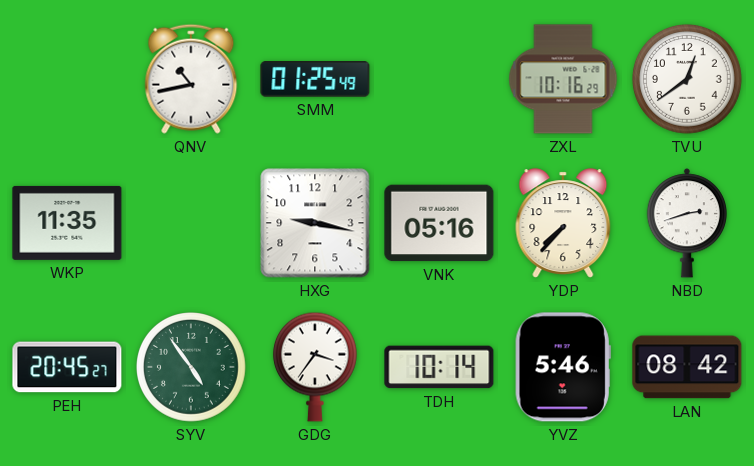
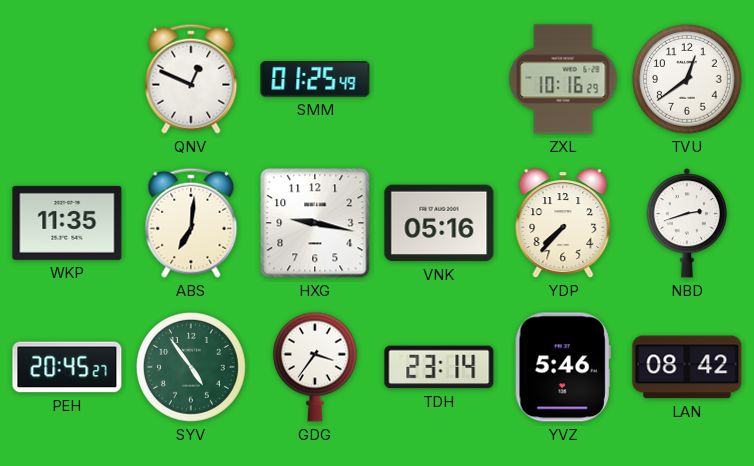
QNV: 10:43 -> 12:49
ABS: none -> 7:01
TDH: 10:14 -> 23:14
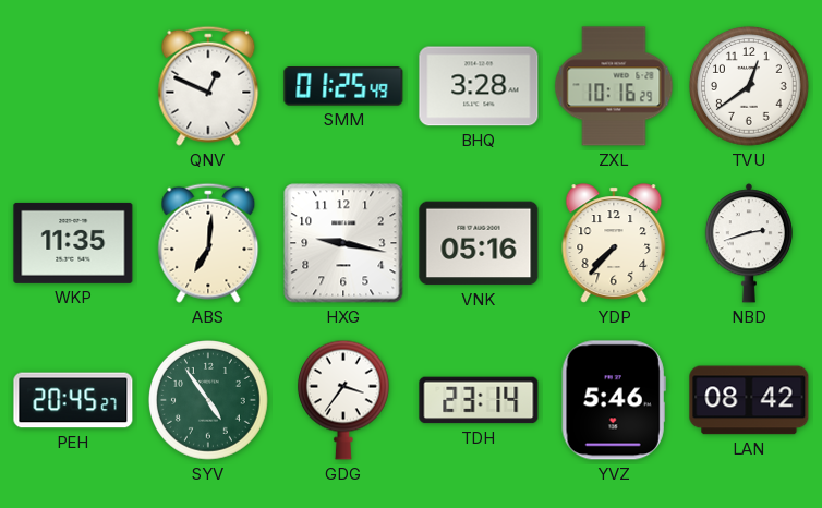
BHQ: none -> 3:28
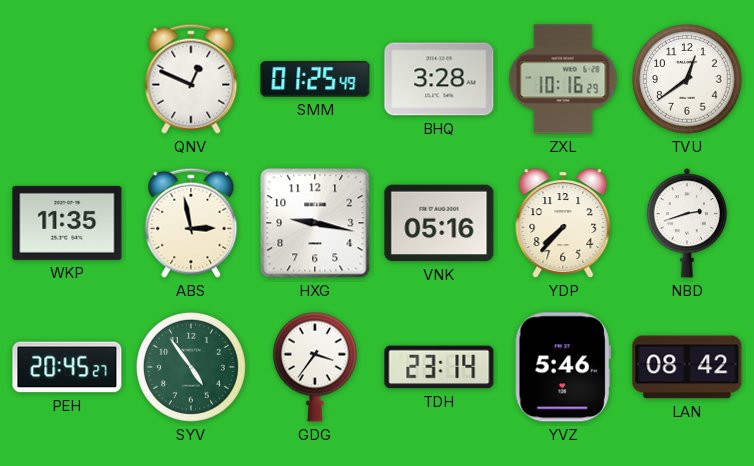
ABS: 7:01 -> 2:58
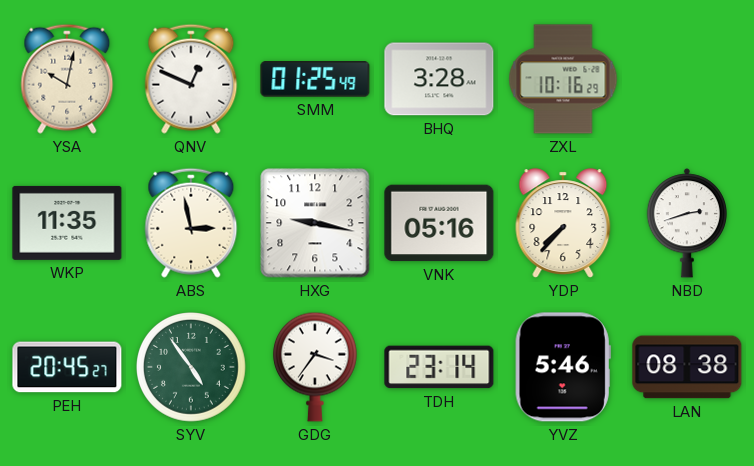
YSA: none -> 10:02
TVU: 12:39 -> none
LAN: 08:42 -> 08:38
